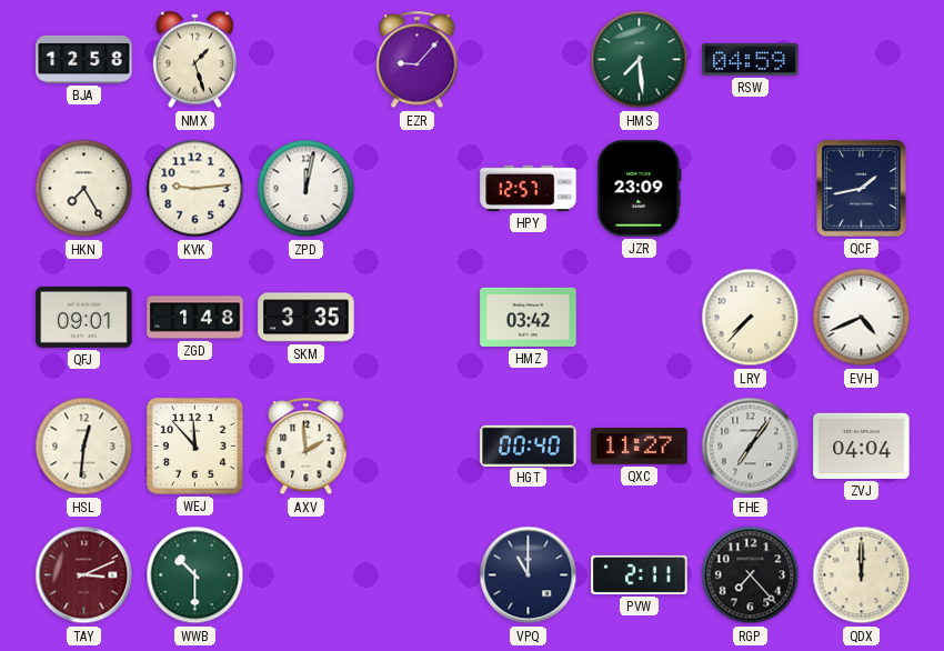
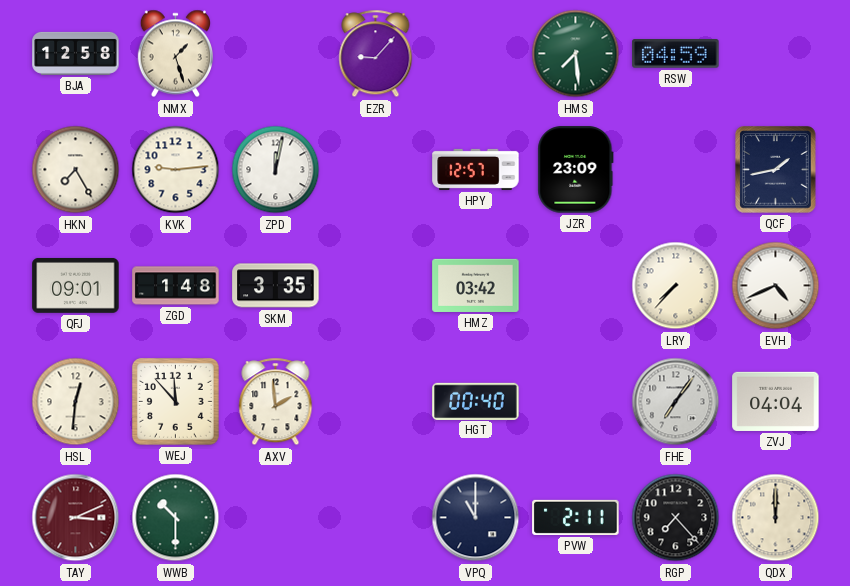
QXC: 11:27 -> none
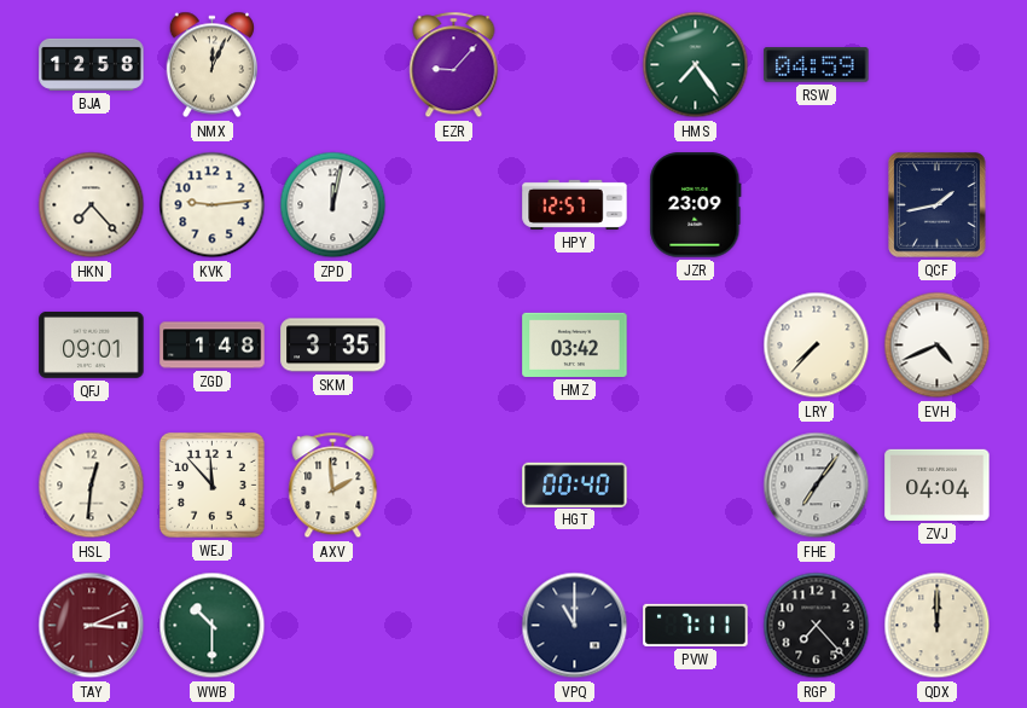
NMX: 1:27 -> 12:04
HMS: 7:29 -> 7:24
HKN: 7:25 -> 7:23
PVW: 2:11 -> 7:11
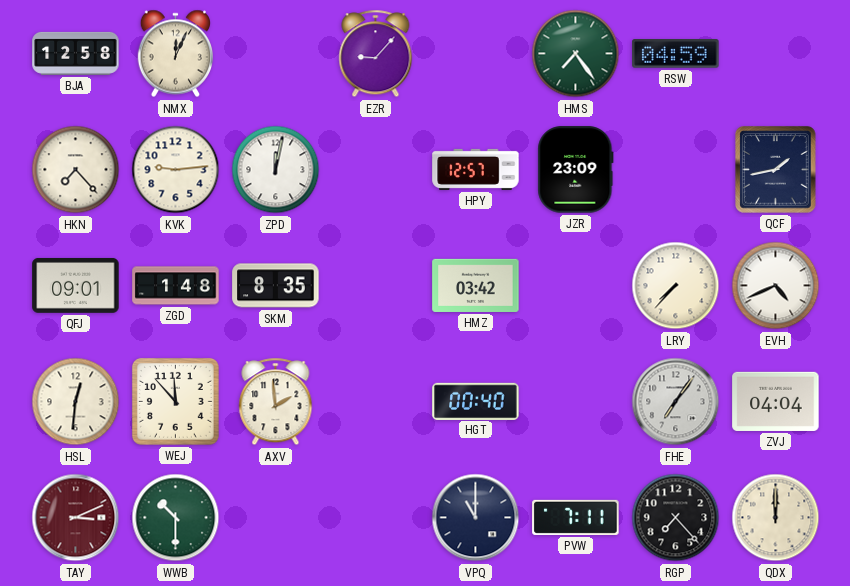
SKM: 3:35 -> 8:35
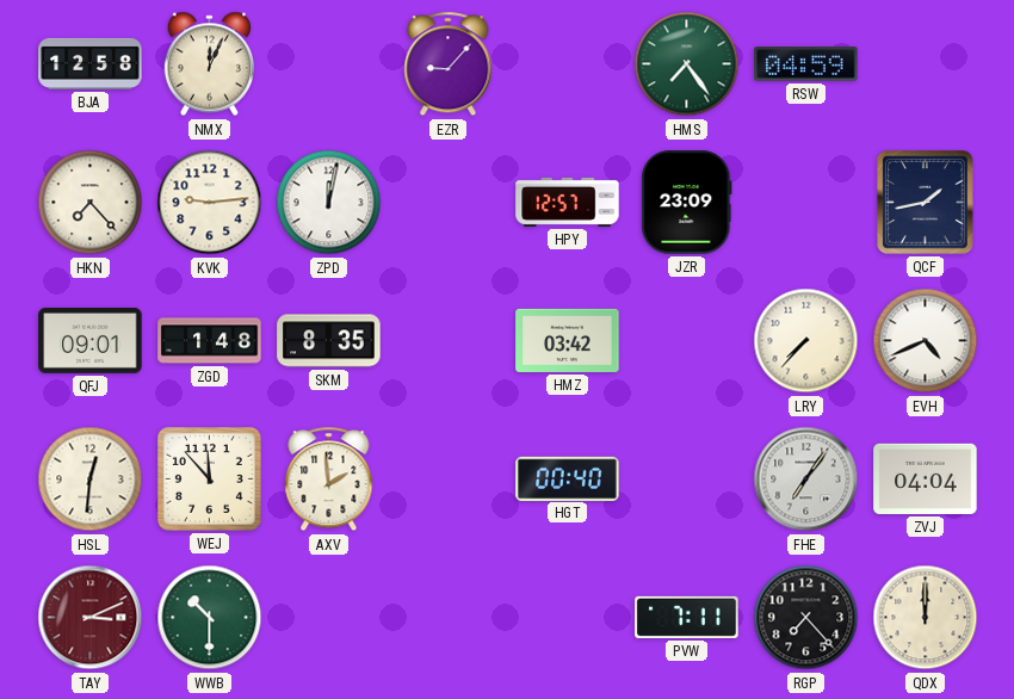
VPQ: 11:00 -> none
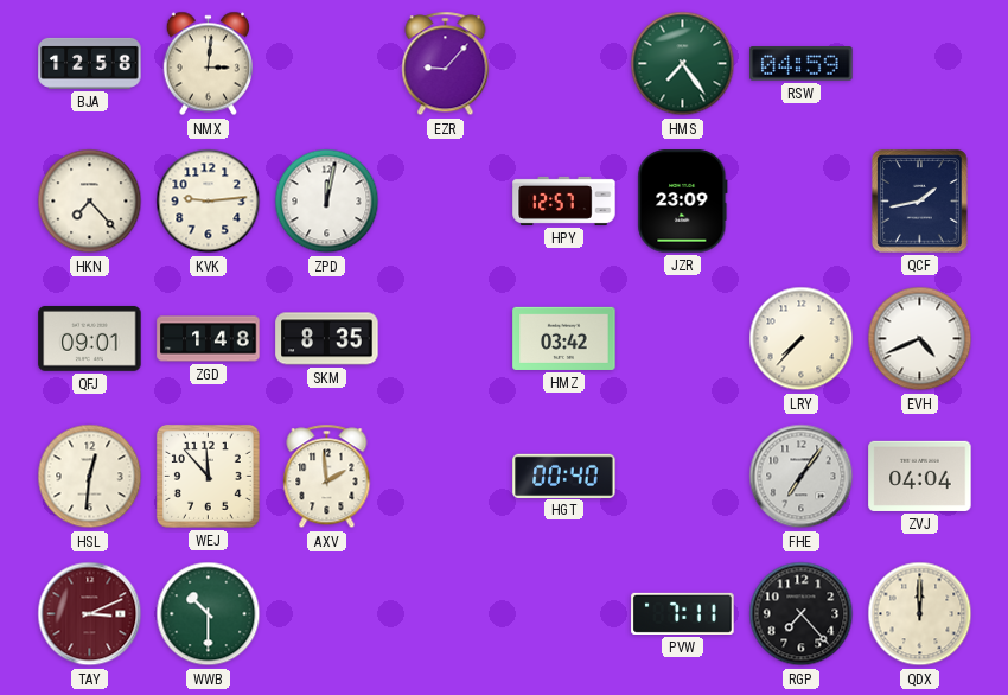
NMX: 12:04 -> 3:01
